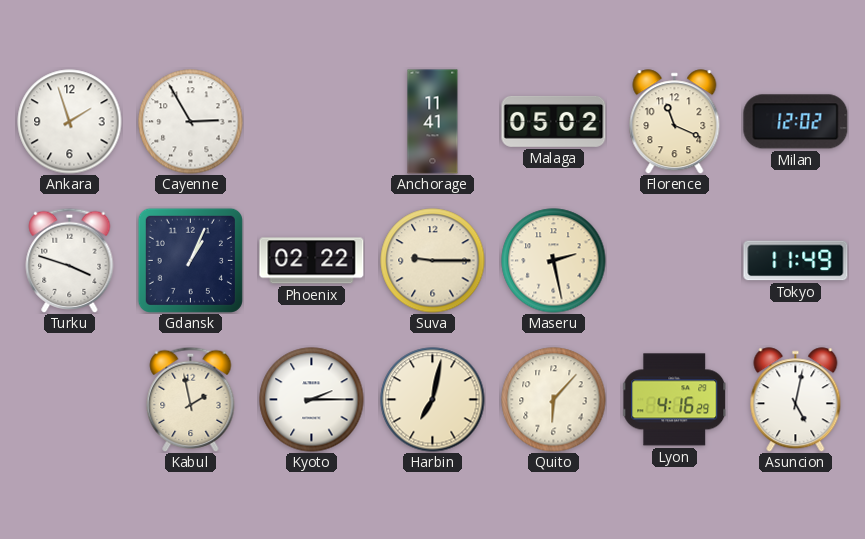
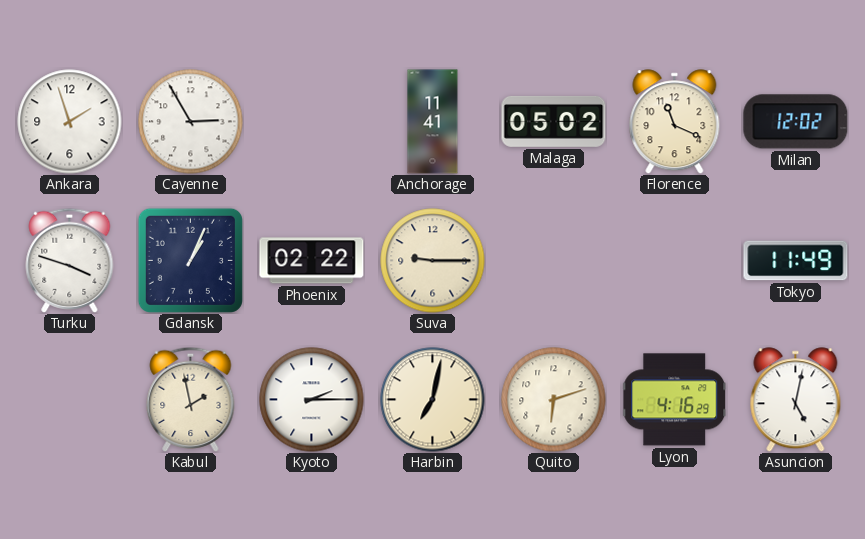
Maseru: 2:28 -> none
Quito: 6:07 -> 6:12
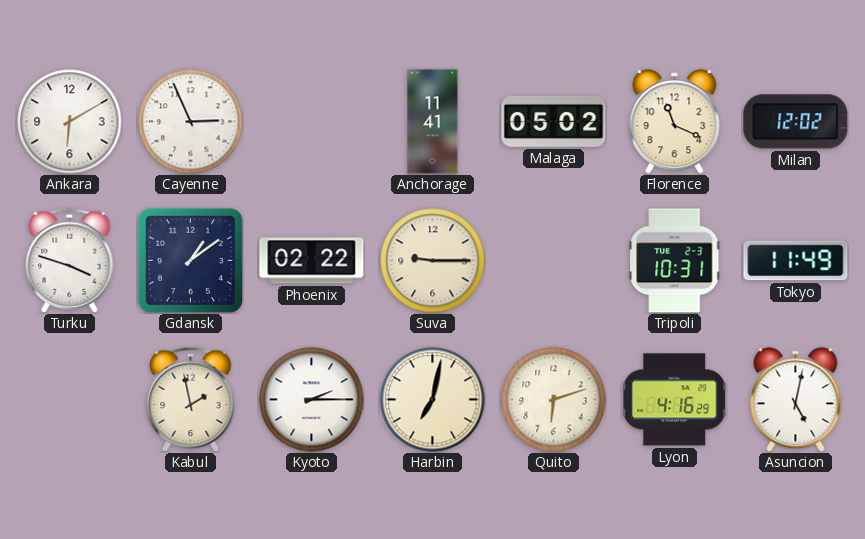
Ankara: 1:57 -> 6:10
Cayenne: 2:55 -> 2:56
Gdansk: 1:04 -> 1:09
Tripoli: none -> 10:31
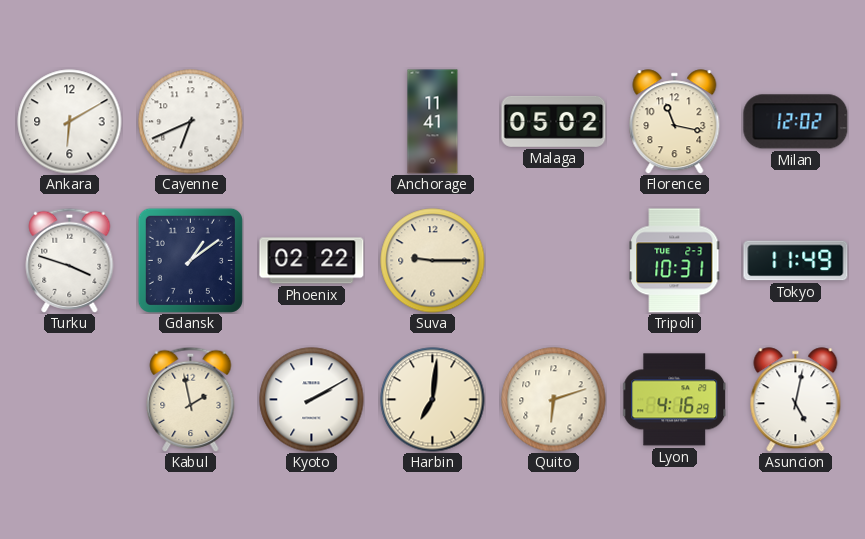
Cayenne: 2:56 -> 6:41
Florence: 11:19 -> 11:17
Kyoto: 2:15 -> 2:10
Harbin: 7:02 -> 7:01
